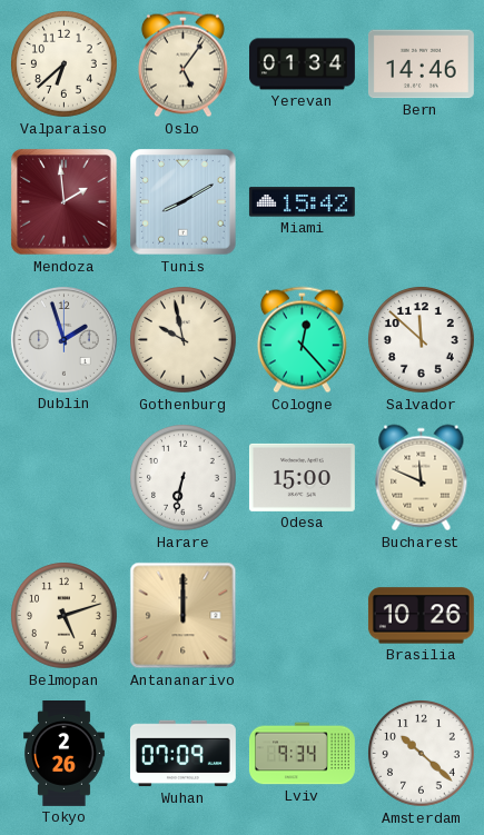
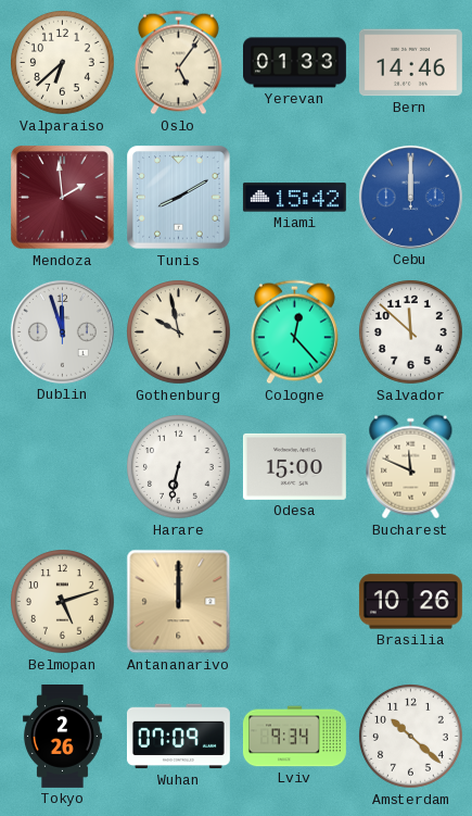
Yerevan: 01:34 -> 01:33
Cebu: none -> 12:00
Dublin: 1:57 -> 11:57
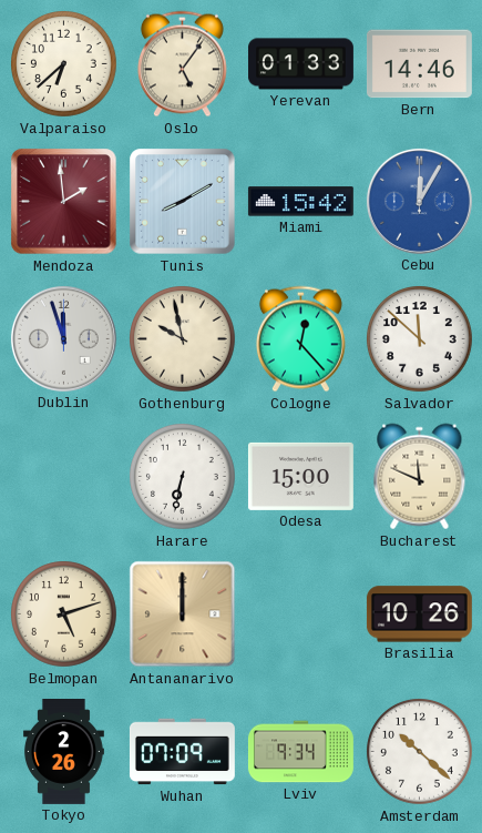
Cebu: 12:00 -> 12:05
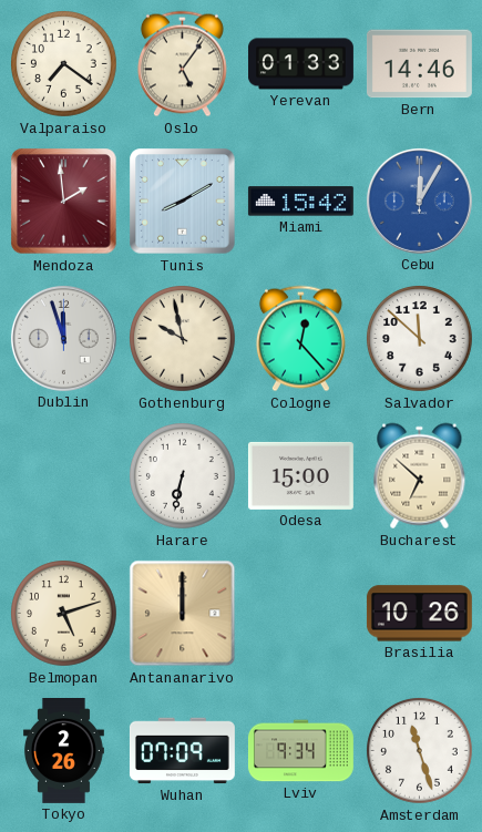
Valparaiso: 6:38 -> 7:21
Bucharest: 11:49 -> 6:52
Amsterdam: 10:22 -> 11:27
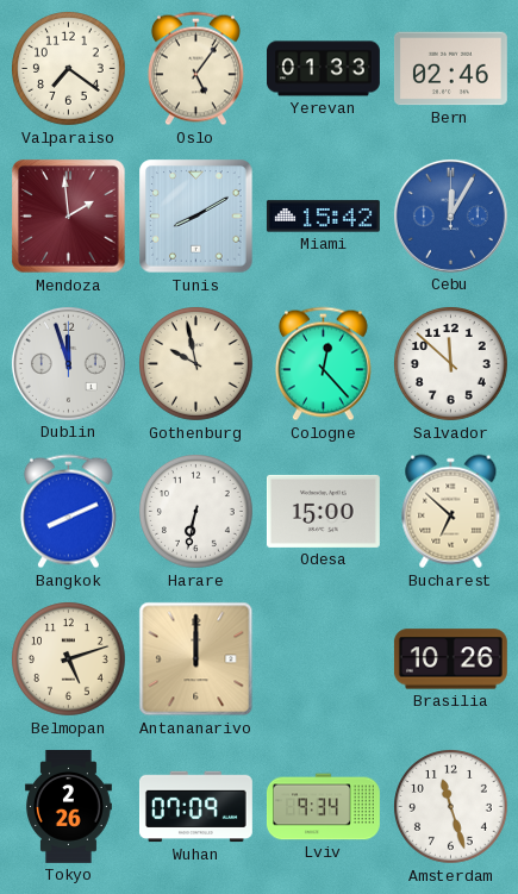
Bern: 14:46 -> 02:46
Bangkok: none -> 8:11
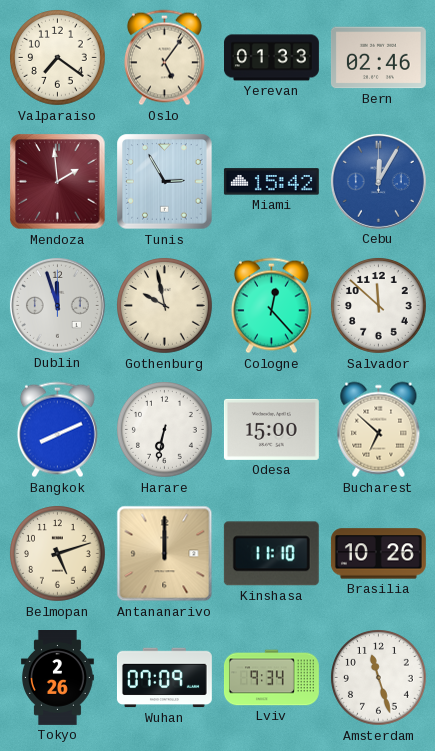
Tunis: 8:10 -> 2:55
Kinshasa: none -> 11:10
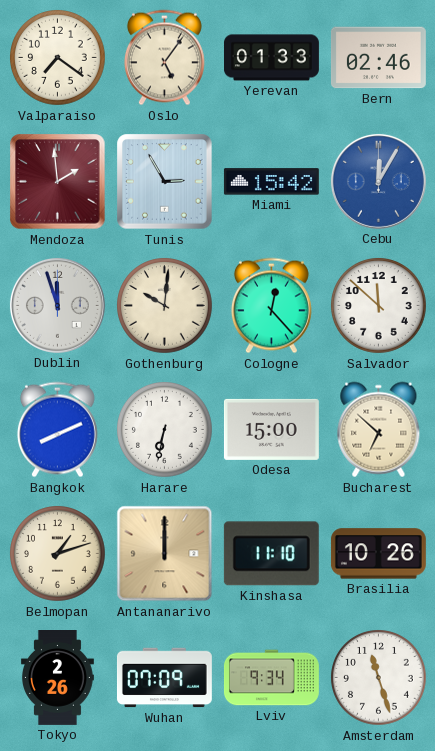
Gothenburg: 9:58 -> 10:01
Belmopan: 5:12 -> 1:12
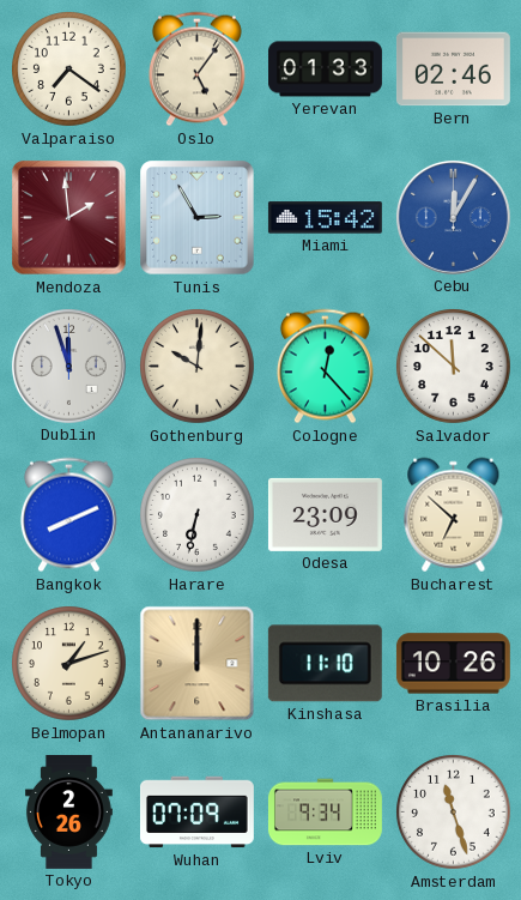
Odesa: 15:00 -> 23:09
